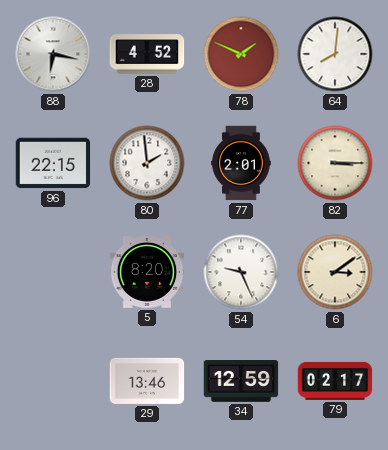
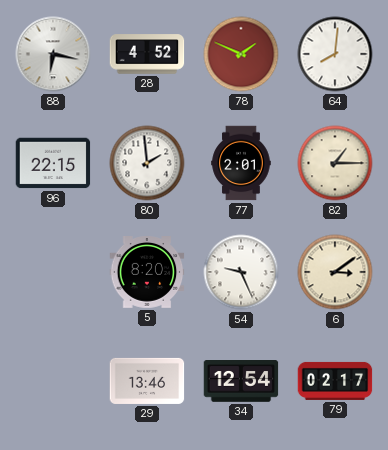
82: 3:15 -> 1:15
34: 12:59 -> 12:54
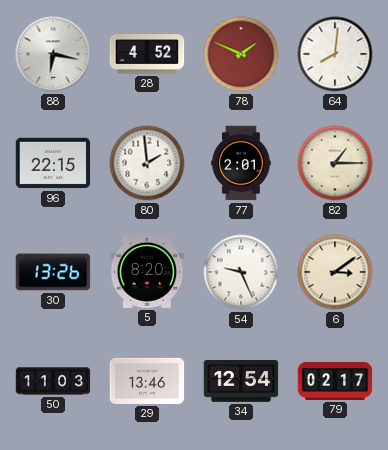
30: none -> 13:26
50: none -> 11:03
